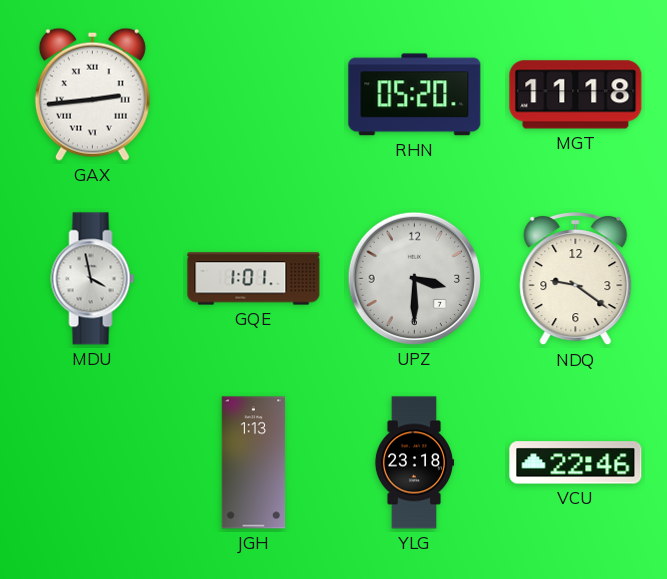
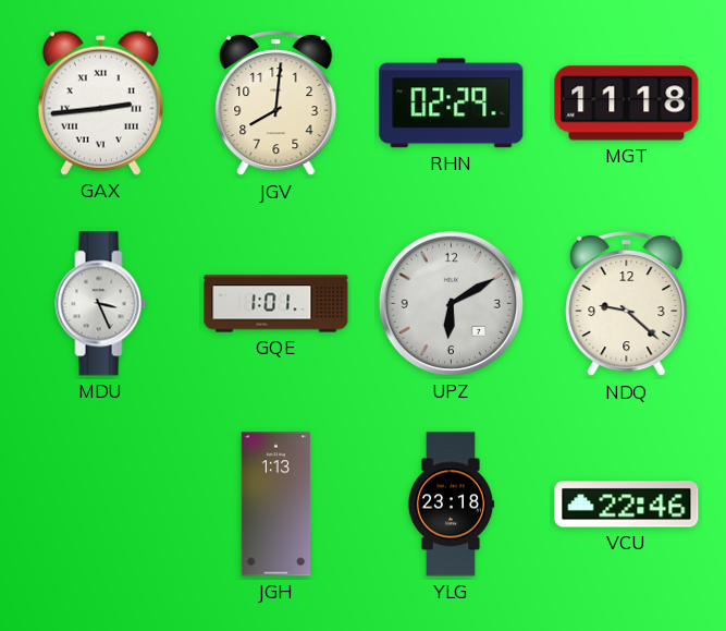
JGV: none -> 8:01
RHN: 05:20 -> 02:29
MDU: 3:58 -> 3:26
UPZ: 3:30 -> 6:10
NDQ: 9:21 -> 9:22
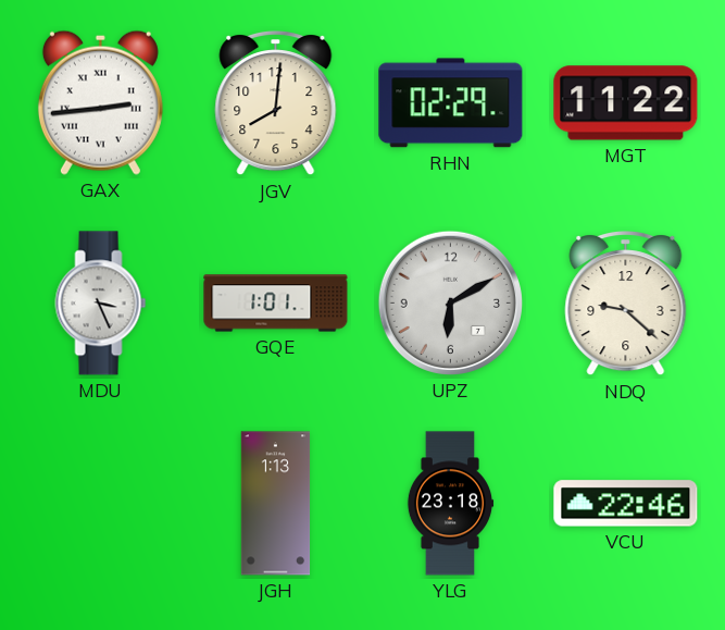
MGT: 11:18 -> 11:22
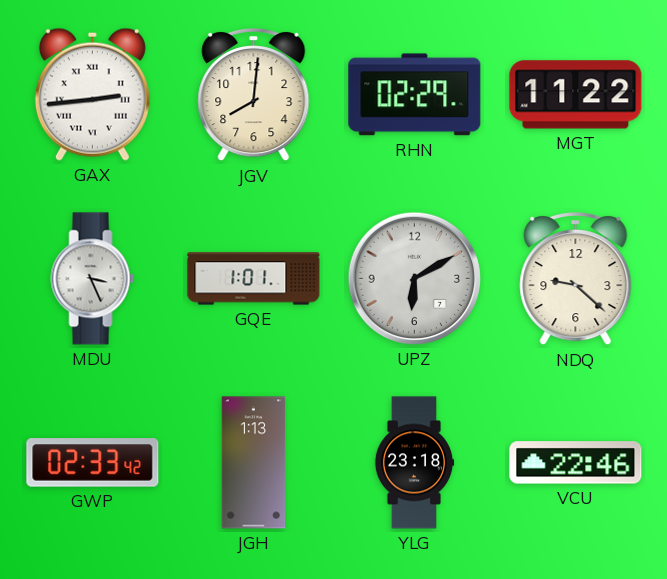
GWP: none -> 02:33
